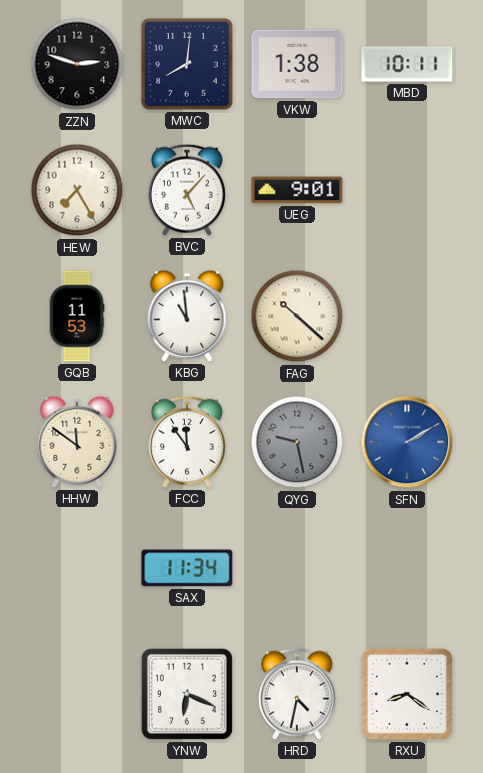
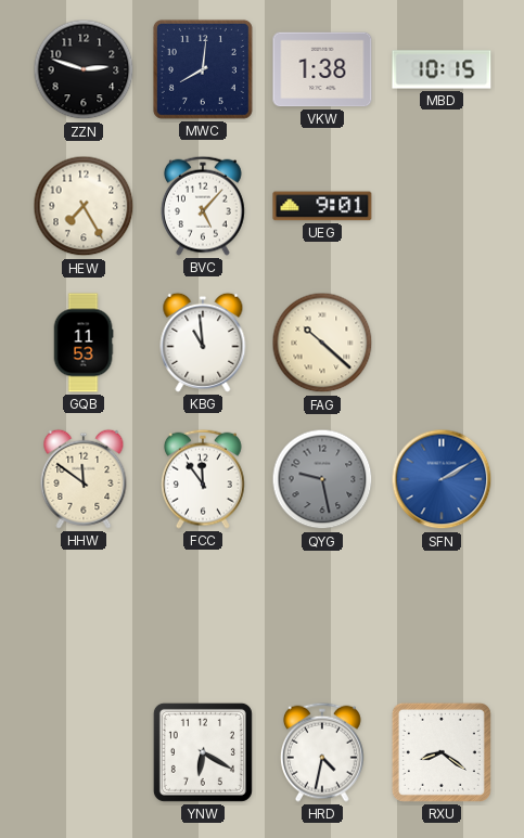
MBD: 10:11 -> 10:15
SAX: 11:34 -> none
YNW: 6:19 -> 6:20
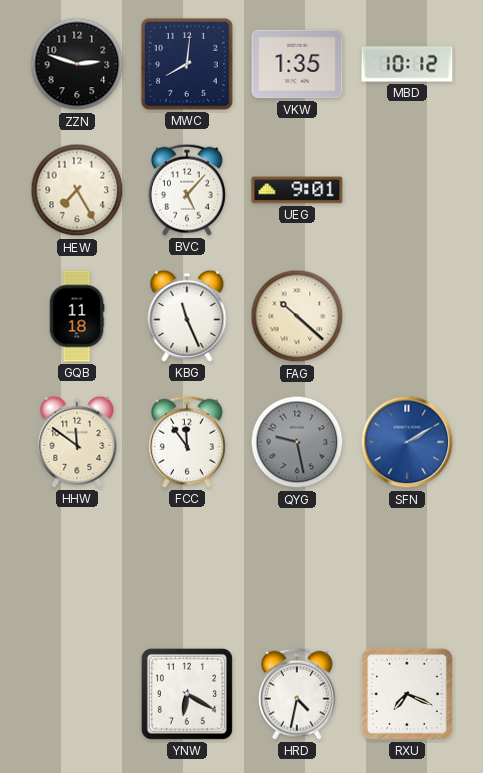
VKW: 1:38 -> 1:35
MBD: 10:15 -> 10:12
GQB: 11:53 -> 11:18
KBG: 10:59 -> 11:26
RXU: 8:21 -> 7:19
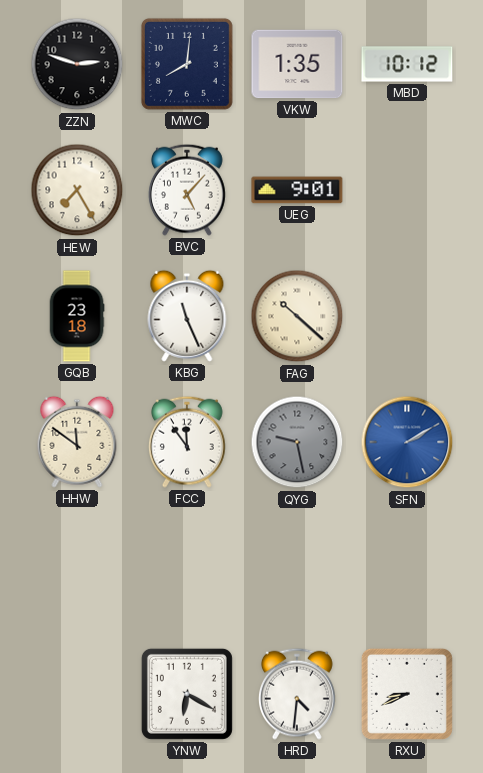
GQB: 11:18 -> 23:18
HRD: 4:32 -> 4:31
RXU: 7:19 -> 8:41
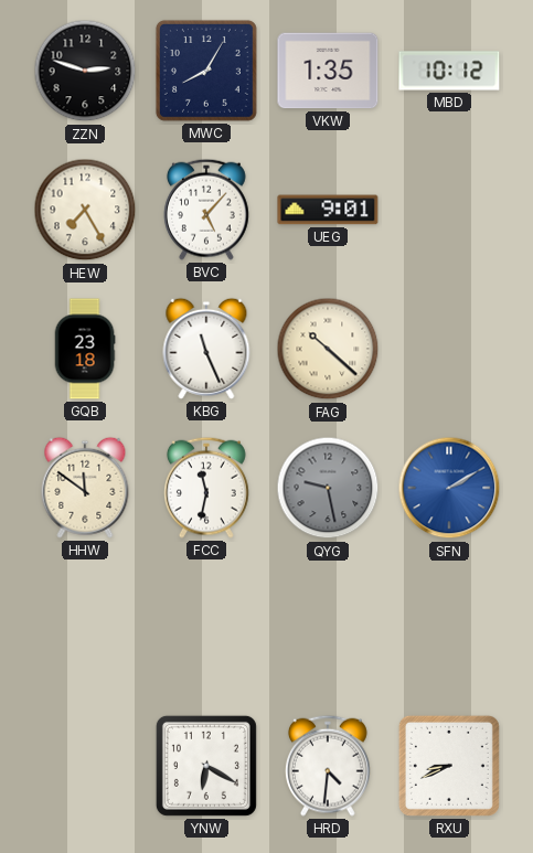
MWC: 8:01 -> 8:05
FCC: 11:54 -> 11:32
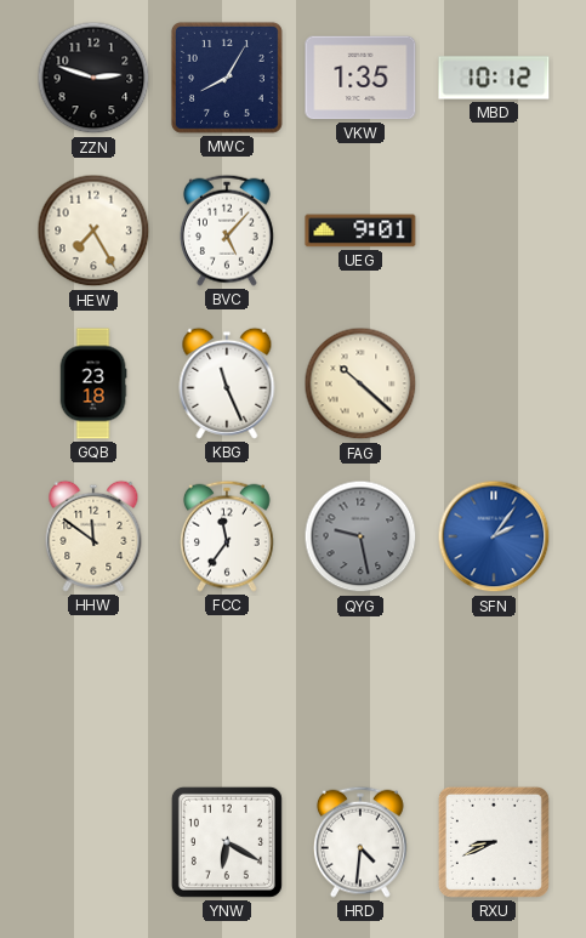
FCC: 11:32 -> 11:36
SFN: 2:10 -> 2:06
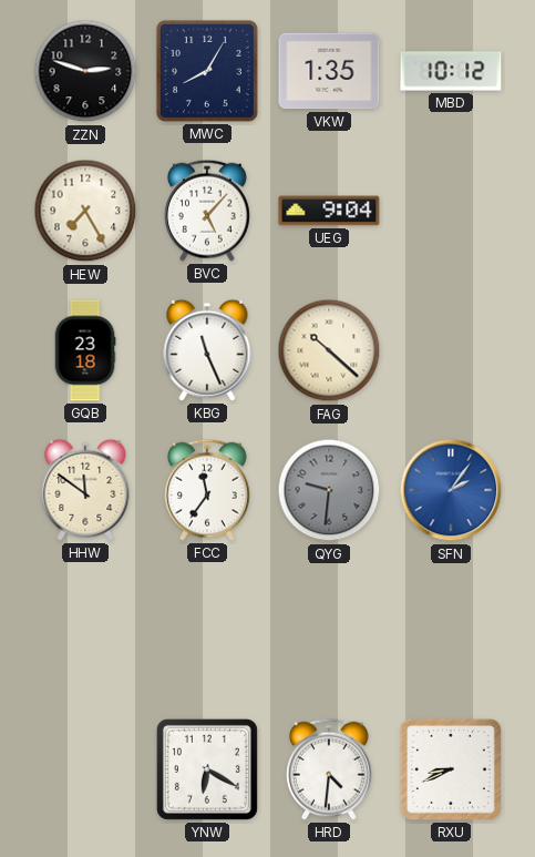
UEG: 9:01 -> 9:04
QYG: 9:28 -> 9:31
